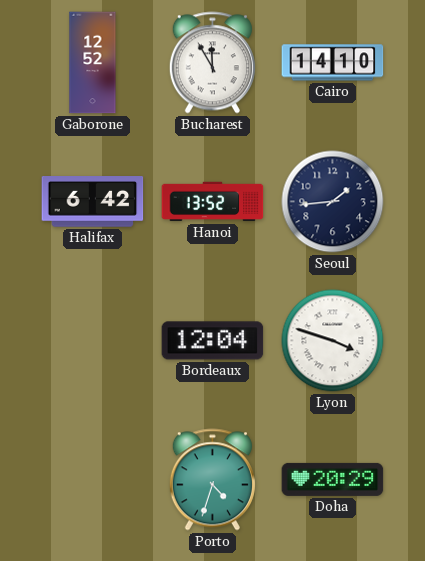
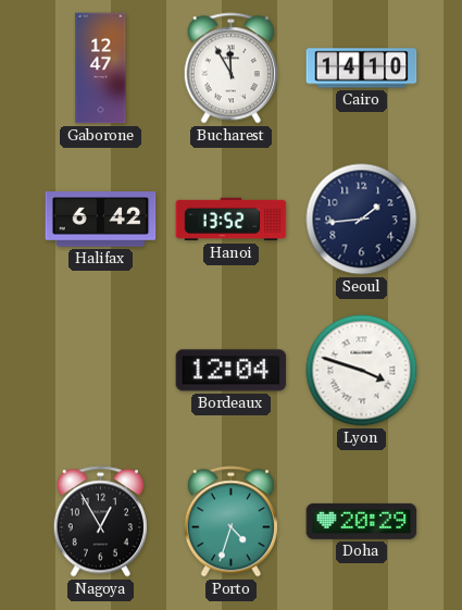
Gaborone: 12:52 -> 12:47
Nagoya: none -> 12:55
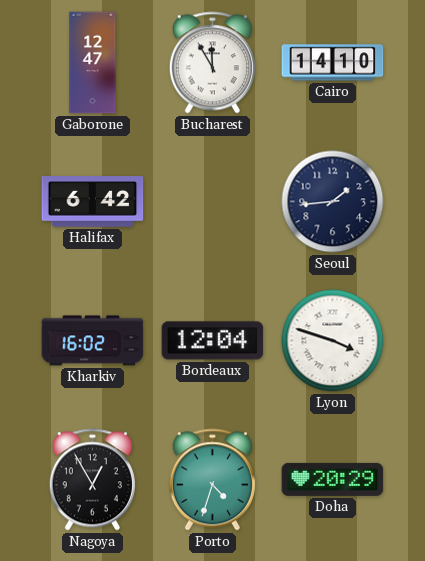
Hanoi: 13:52 -> none
Kharkiv: none -> 16:02
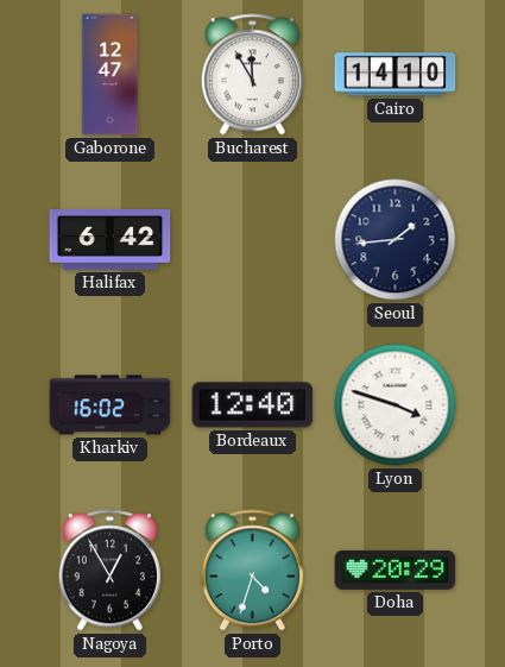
Bordeaux: 12:04 -> 12:40
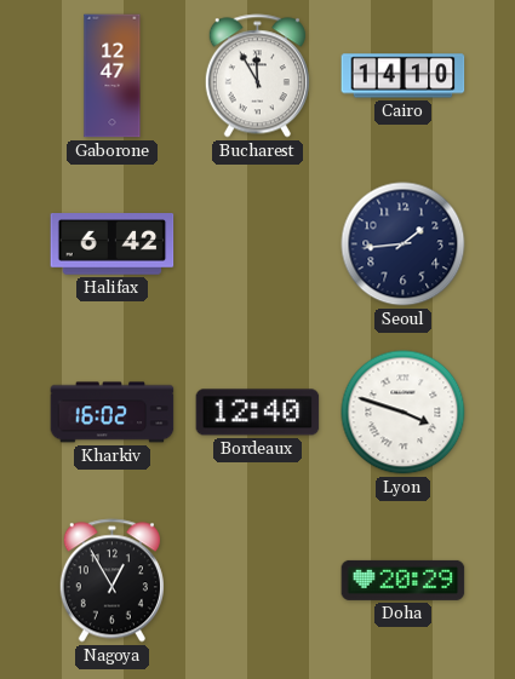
Porto: 4:33 -> none
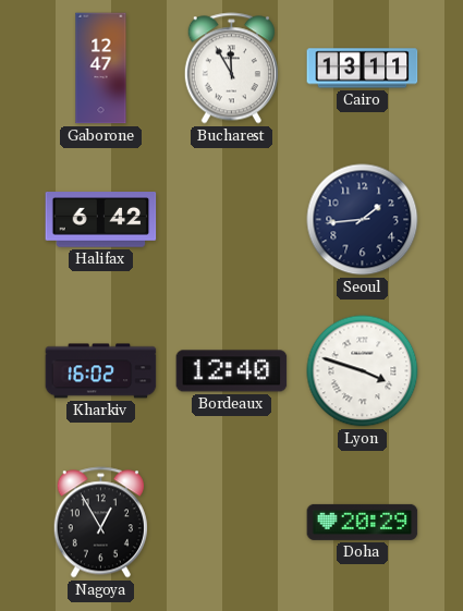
Cairo: 14:10 -> 13:11
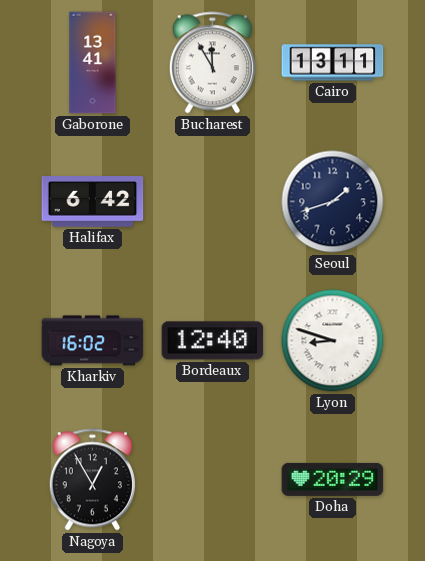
Gaborone: 12:47 -> 13:41
Seoul: 1:44 -> 1:42
Lyon: 3:48 -> 8:48
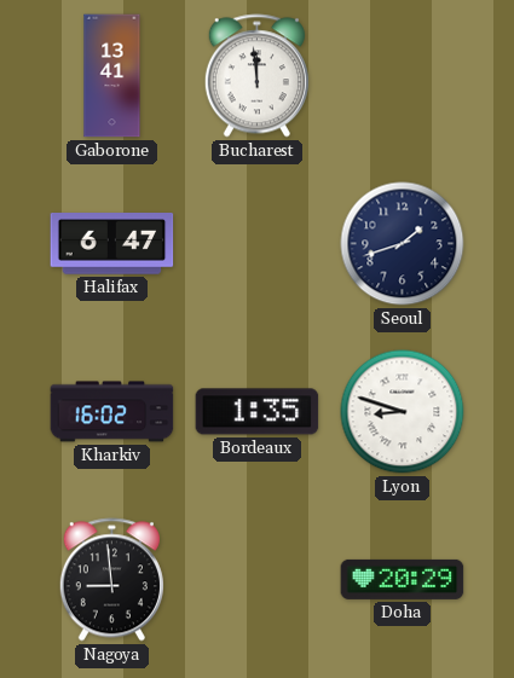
Bucharest: 11:55 -> 11:59
Cairo: 13:11 -> none
Halifax: 6:42 -> 6:47
Bordeaux: 12:40 -> 1:35
Nagoya: 12:55 -> 8:59
